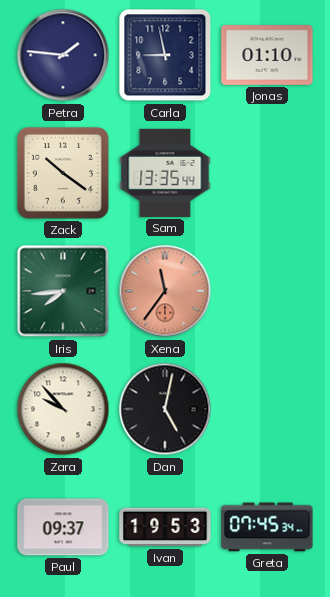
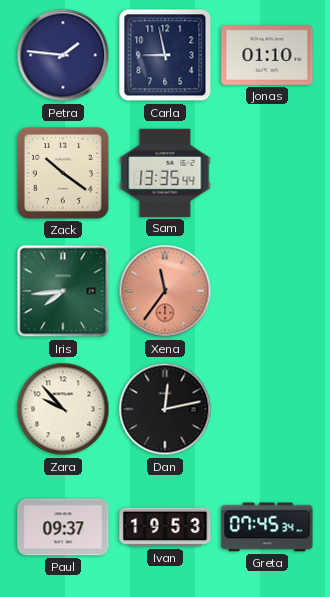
Dan: 5:02 -> 12:13
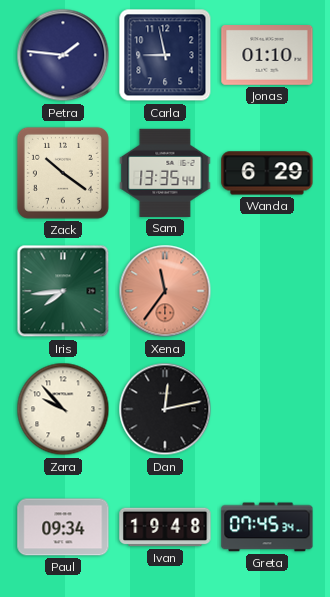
Wanda: none -> 6:29
Paul: 09:37 -> 09:34
Ivan: 19:53 -> 19:48
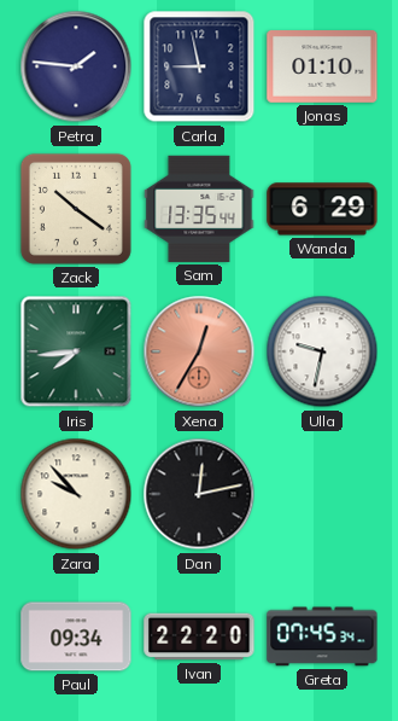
Xena: 11:36 -> 12:35
Ulla: none -> 9:32
Ivan: 19:48 -> 22:20
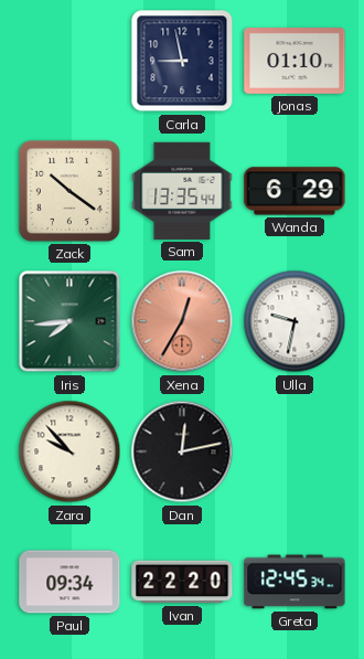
Petra: 1:46 -> none
Greta: 07:45 -> 12:45
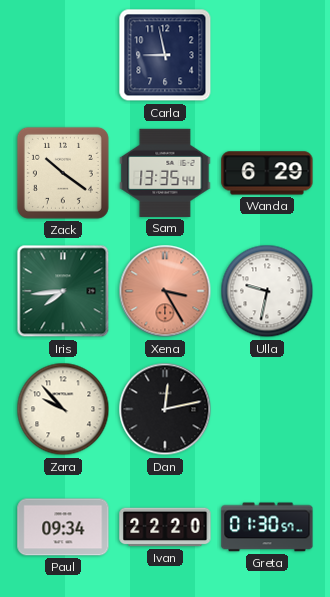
Jonas: 01:10 -> none
Xena: 12:35 -> 3:25
Greta: 12:45 -> 01:30
